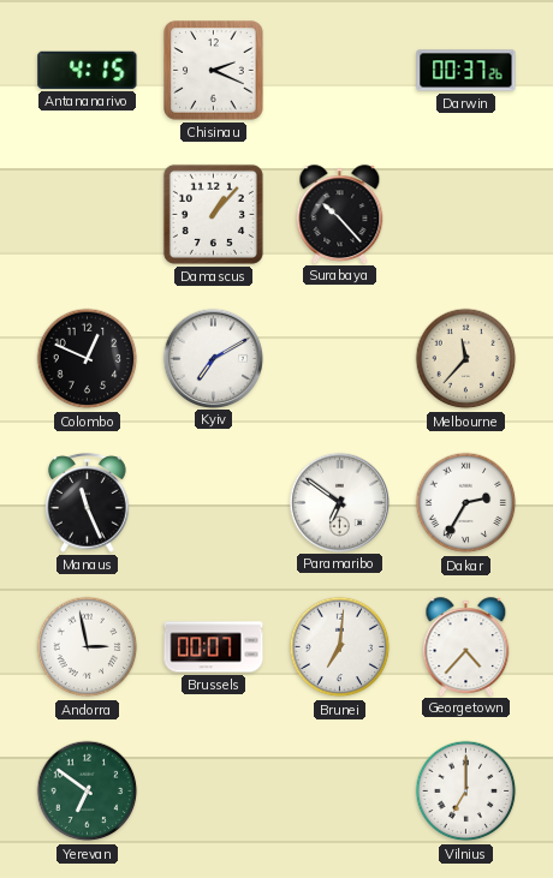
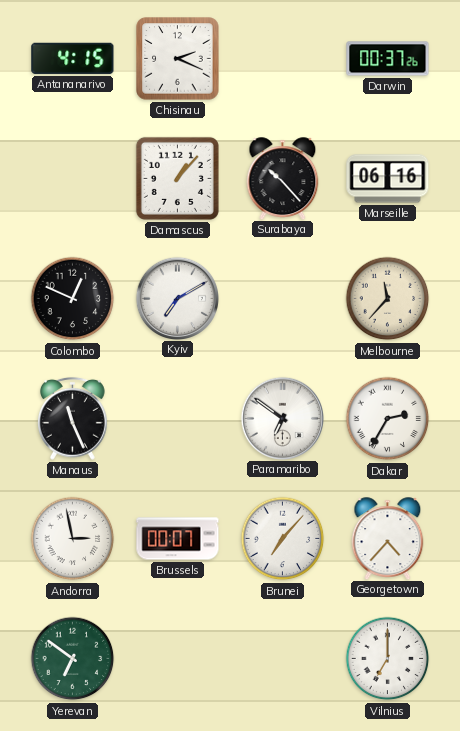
Marseille: none -> 06:16
Brunei: 7:01 -> 7:07
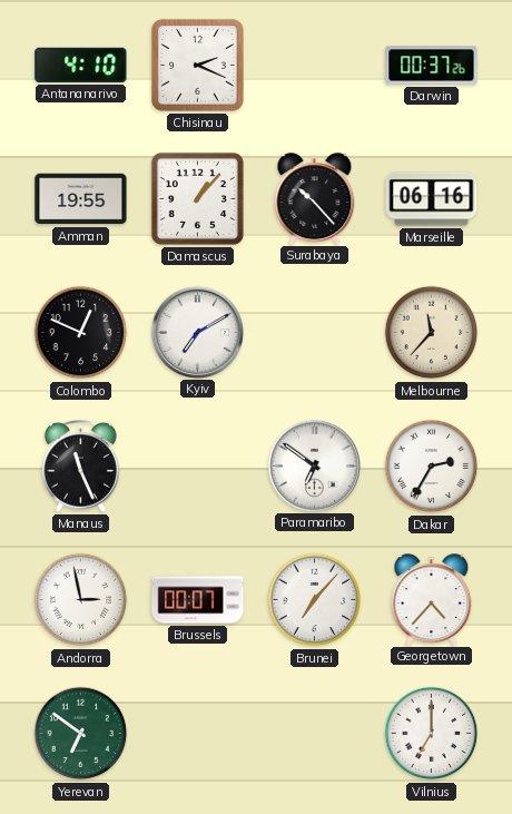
Antananarivo: 4:15 -> 4:10
Amman: none -> 19:55
